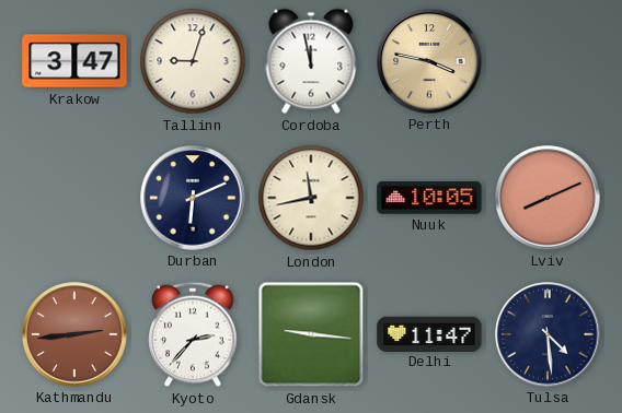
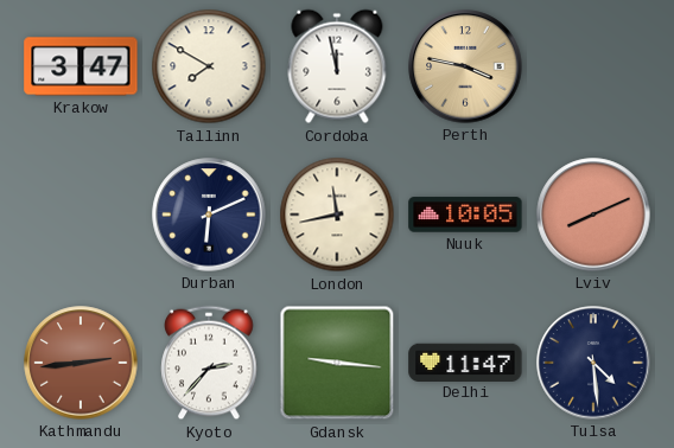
Tallinn: 9:03 -> 7:50
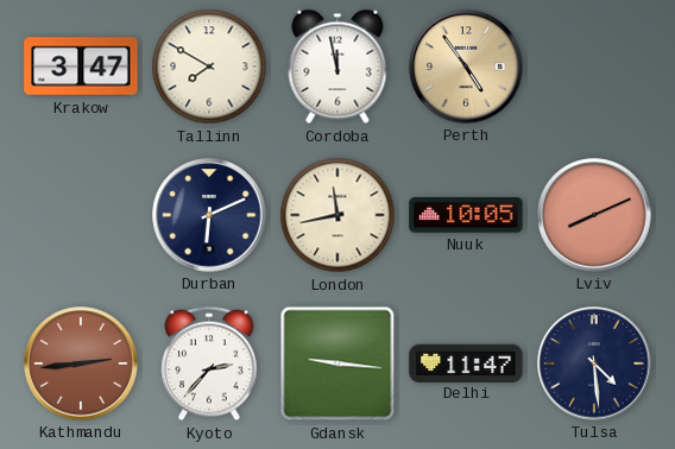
Perth: 3:47 -> 4:54
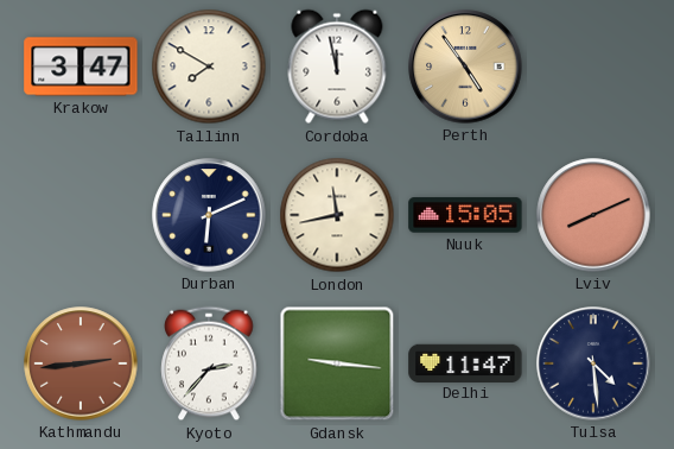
Nuuk: 10:05 -> 15:05
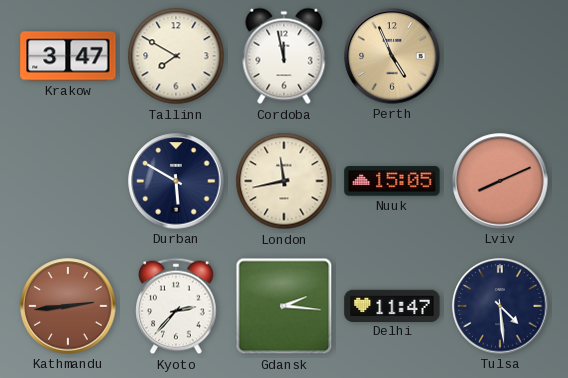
Perth: 4:54 -> 4:56
Durban: 6:11 -> 5:50
Gdansk: 9:16 -> 2:16
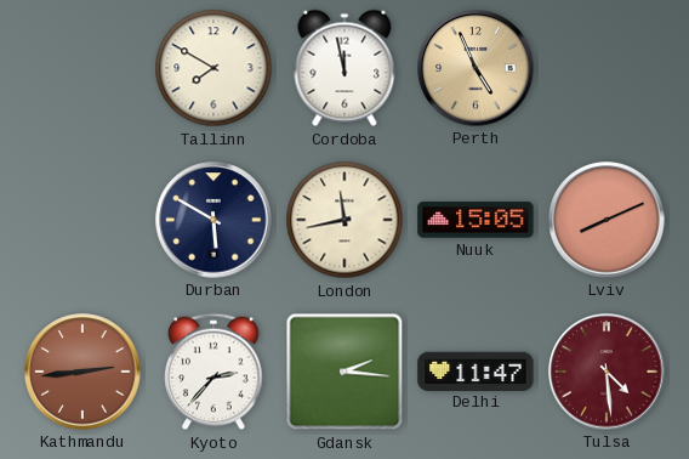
Krakow: 3:47 -> none
Tulsa dial: navy -> burgundy
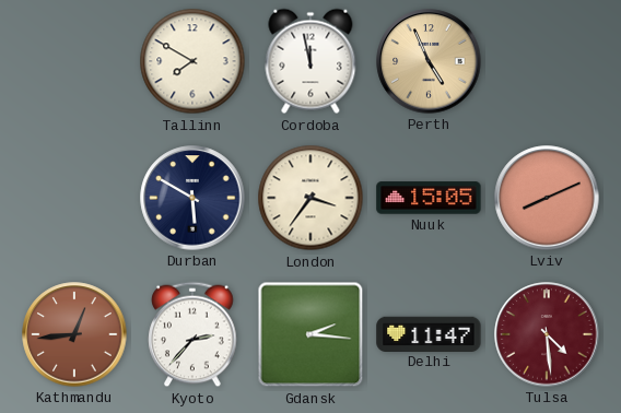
London: 11:43 -> 3:36
Kathmandu: 2:44 -> 12:44
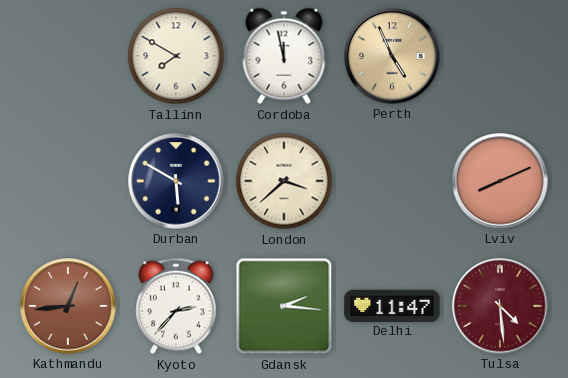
London: 3:36 -> 3:38
Nuuk: 15:05 -> none
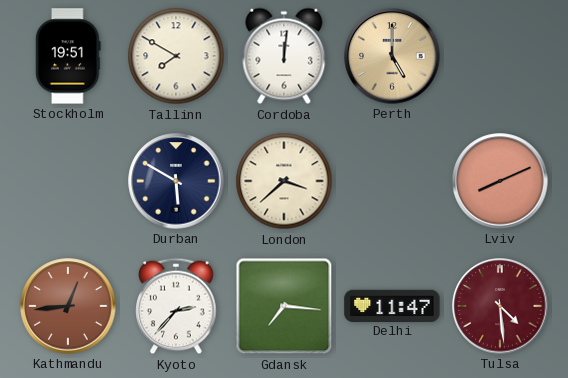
Stockholm: none -> 19:51
Cordoba: 11:58 -> 12:01
Perth: 4:56 -> 5:00
Gdansk: 2:16 -> 7:16
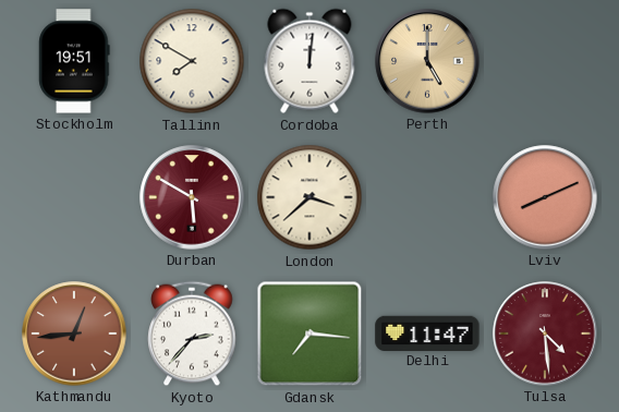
Durban dial: navy -> burgundy
